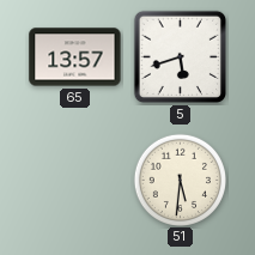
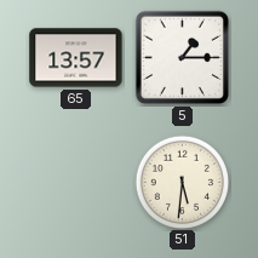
5: 5:42 -> 1:15
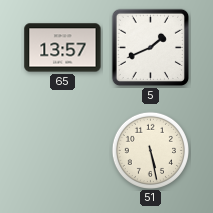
5: 1:15 -> 1:41
51: 5:31 -> 5:28
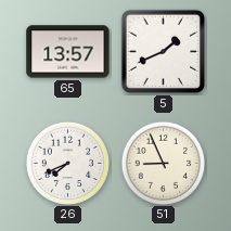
26: none -> 7:41
51: 5:28 -> 8:56
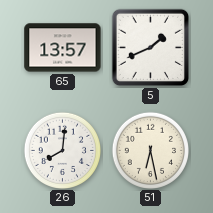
26: 7:41 -> 8:01
51: 8:56 -> 6:28
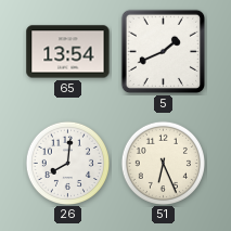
65: 13:57 -> 13:54
51: 6:28 -> 6:26
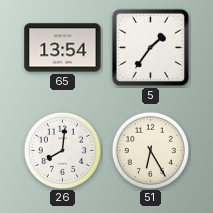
5: 1:41 -> 1:36
51: 6:26 -> 6:25
